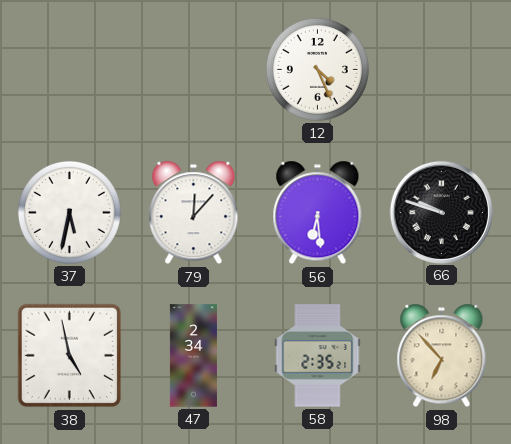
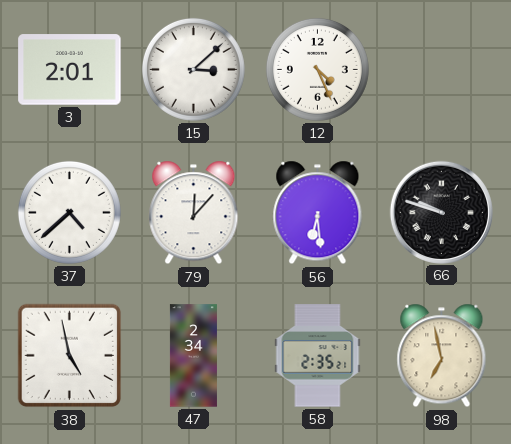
3: none -> 2:01
15: none -> 3:08
37: 5:32 -> 4:38
98: 6:53 -> 6:58
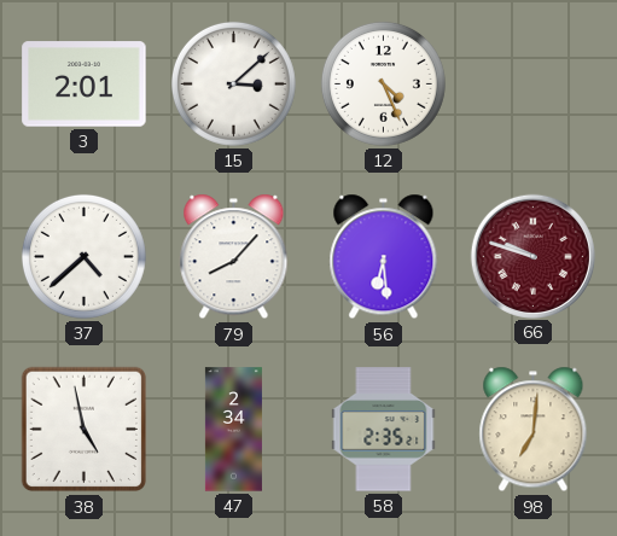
79: 12:07 -> 8:07
66 dial: black -> burgundy
98: 6:58 -> 7:01
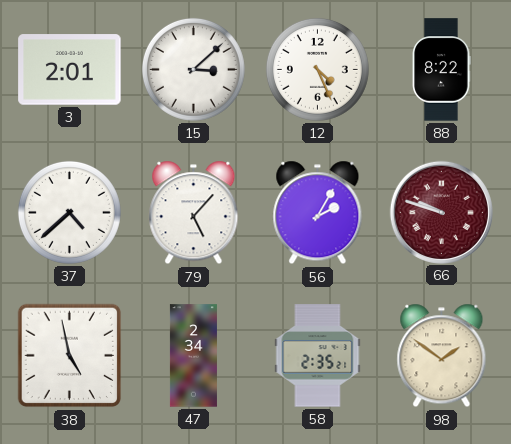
88: none -> 8:22
79: 8:07 -> 5:07
56: 6:29 -> 2:05
98: 7:01 -> 1:51
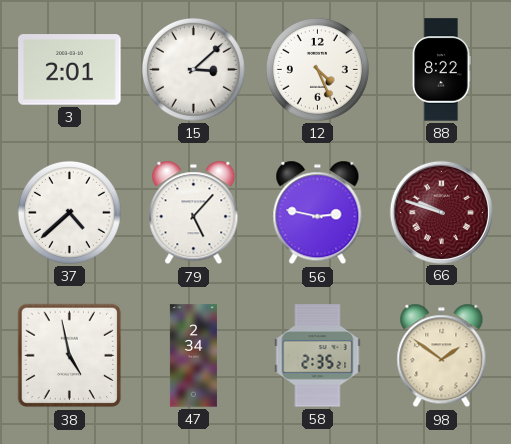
56: 2:05 -> 2:47
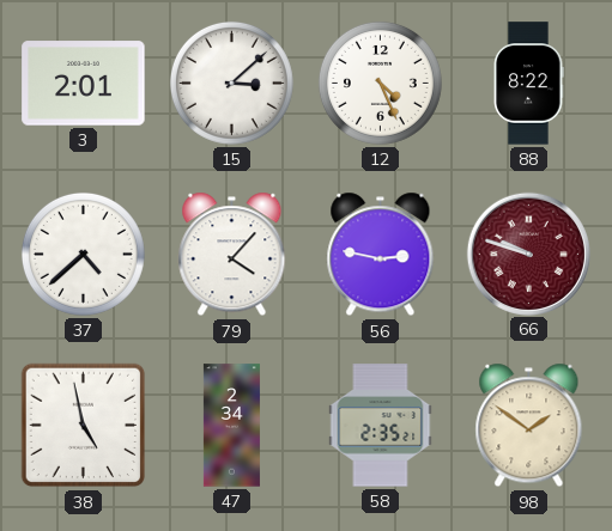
79: 5:07 -> 4:07
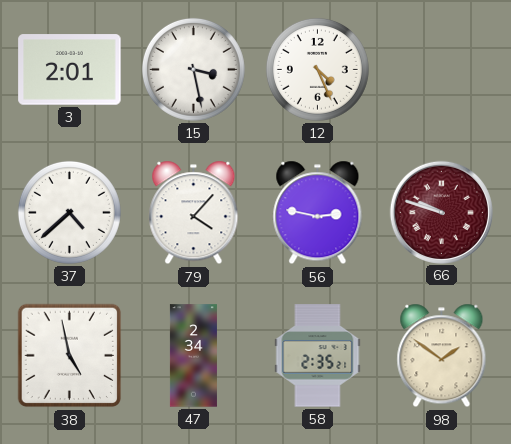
15: 3:08 -> 3:28
88: 8:22 -> none
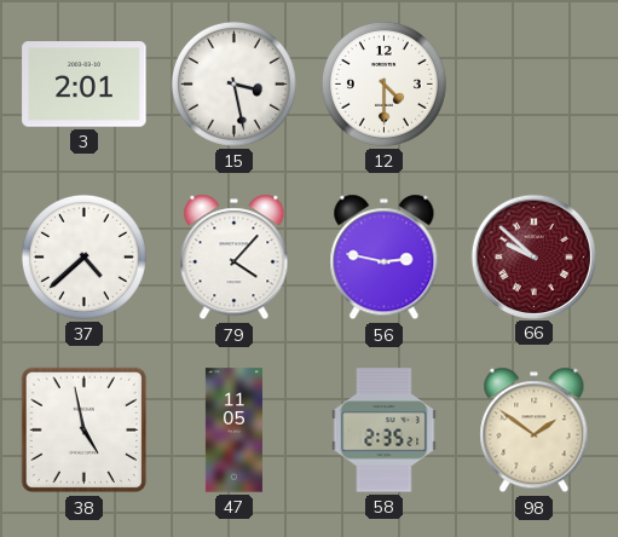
12: 4:26 -> 4:30
66: 9:48 -> 9:52
47: 2:34 -> 11:05
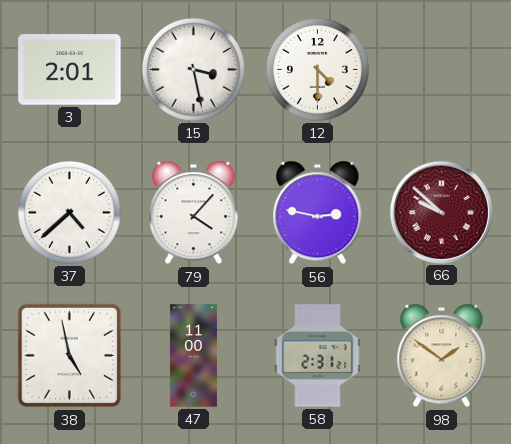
47: 11:05 -> 11:00
58: 2:35 -> 2:31
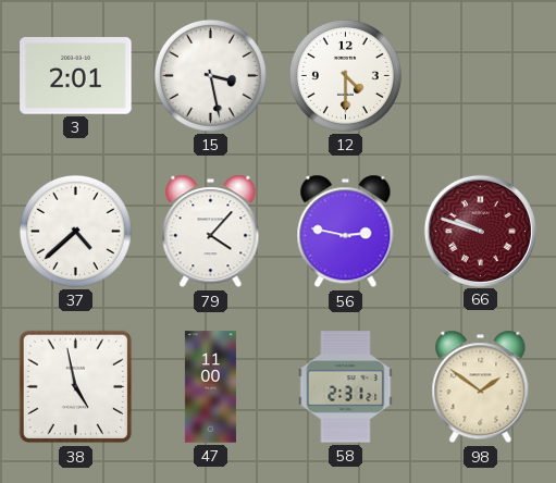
66: 9:52 -> 9:48
